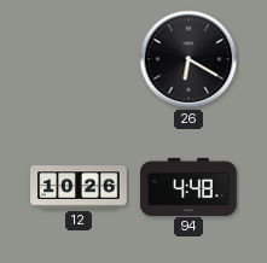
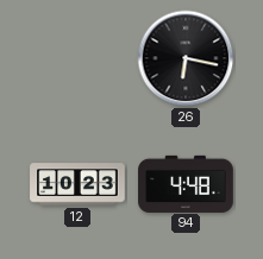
26: 6:20 -> 6:17
12: 10:26 -> 10:23
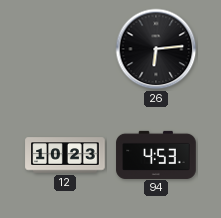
26: 6:17 -> 6:14
94: 4:48 -> 4:53
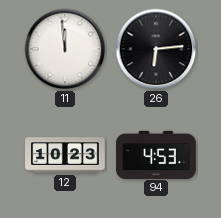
11: none -> 11:59
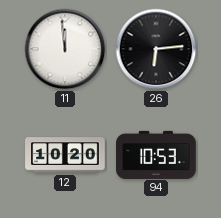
12: 10:23 -> 10:20
94: 4:53 -> 10:53
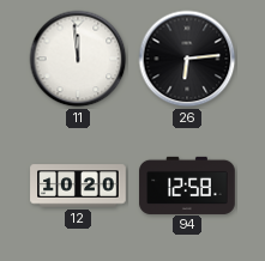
94: 10:53 -> 12:58
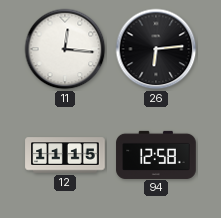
11: 11:59 -> 12:16
12: 10:20 -> 11:15
